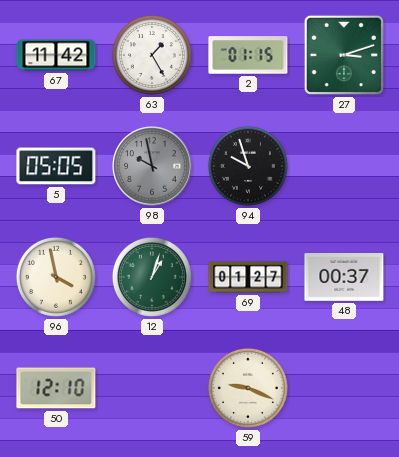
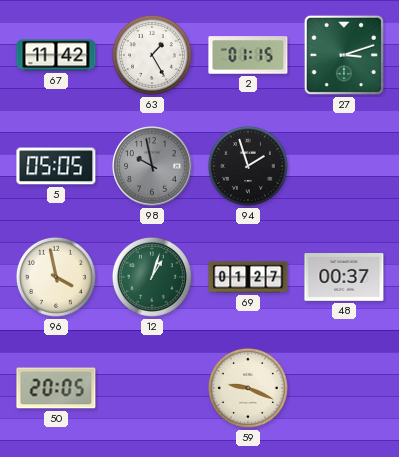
94: 9:57 -> 1:57
50: 12:10 -> 20:05
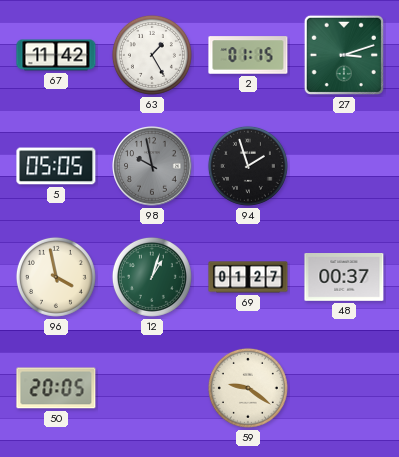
59: 9:19 -> 9:21
